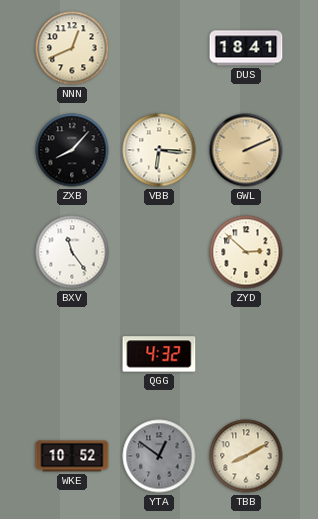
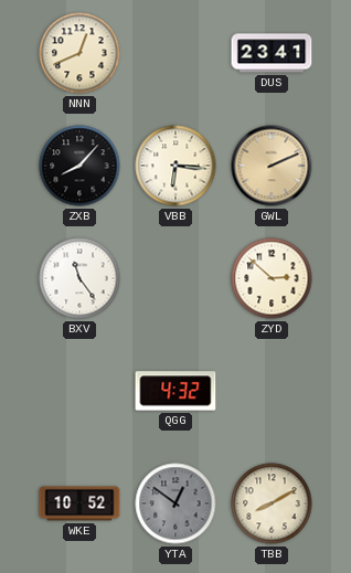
DUS: 18:41 -> 23:41
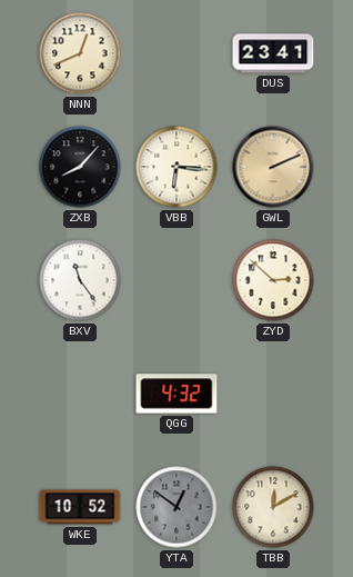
TBB: 8:10 -> 12:10
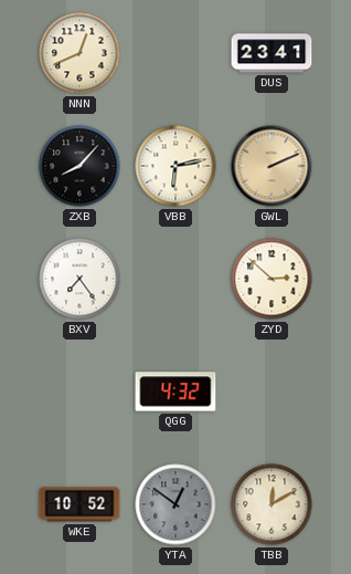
VBB: 6:16 -> 6:13
BXV: 11:24 -> 7:24
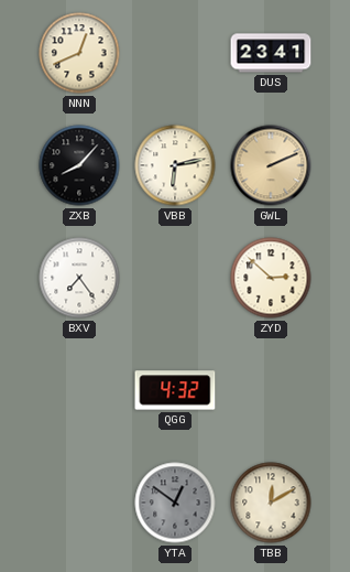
WKE: 10:52 -> none
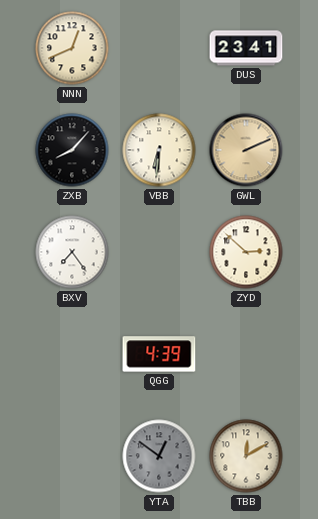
VBB: 6:13 -> 6:31
QGG: 4:32 -> 4:39
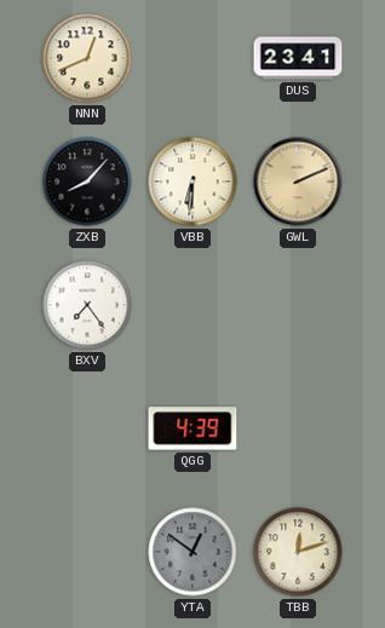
ZYD: 2:52 -> none
TBB: 12:10 -> 12:12
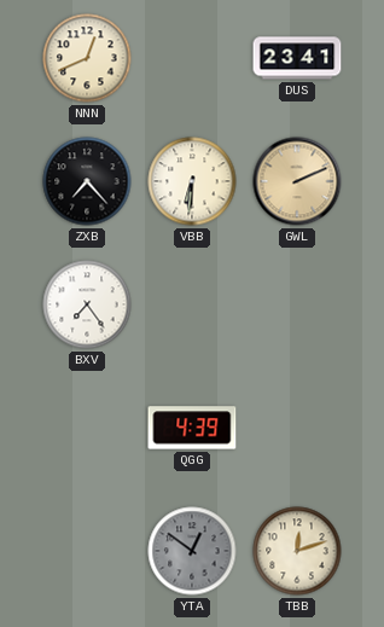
ZXB: 8:07 -> 7:23
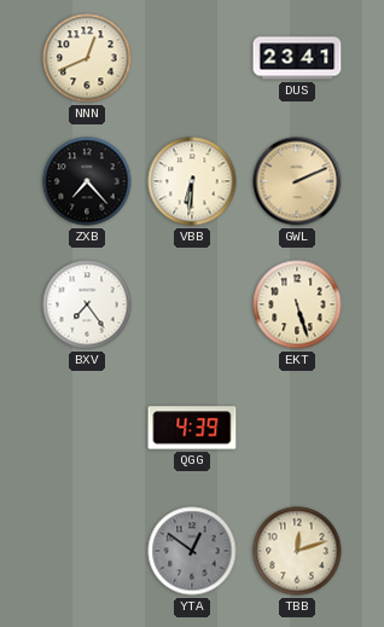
EKT: none -> 5:27
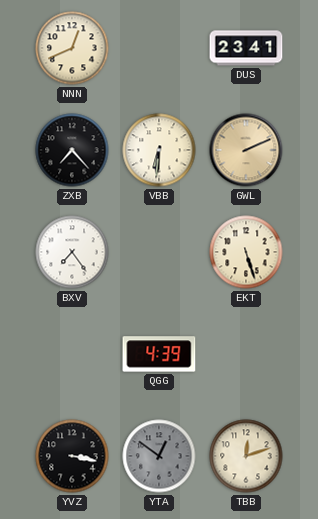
YVZ: none -> 3:17
